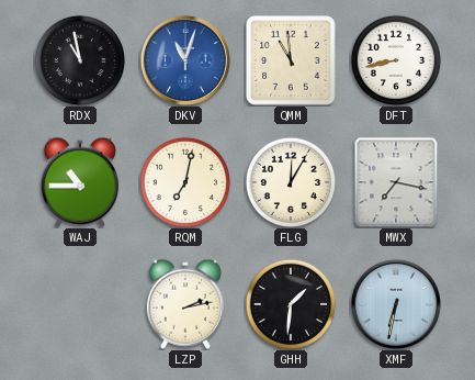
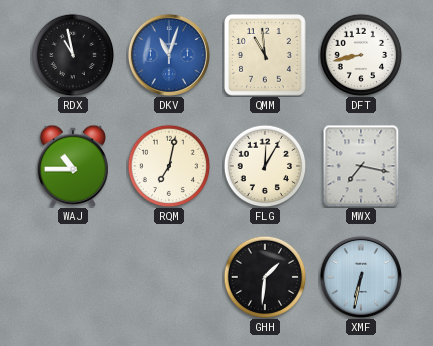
LZP: 2:13 -> none
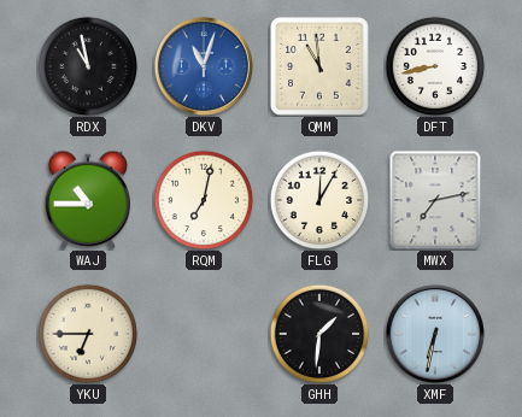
MWX: 7:17 -> 7:13
YKU: none -> 6:45
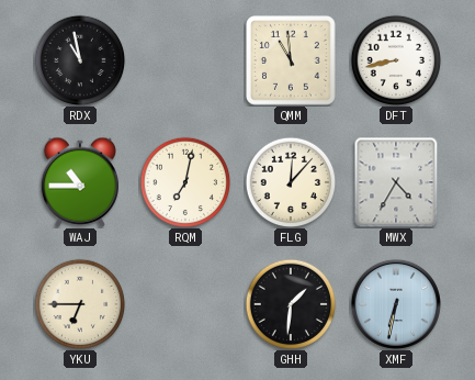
DKV: 11:03 -> none
FLG: 12:05 -> 12:07
MWX: 7:13 -> 4:35
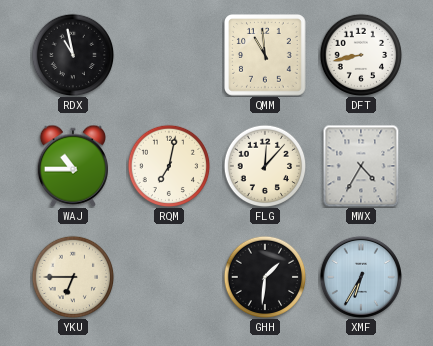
XMF: 6:32 -> 6:35
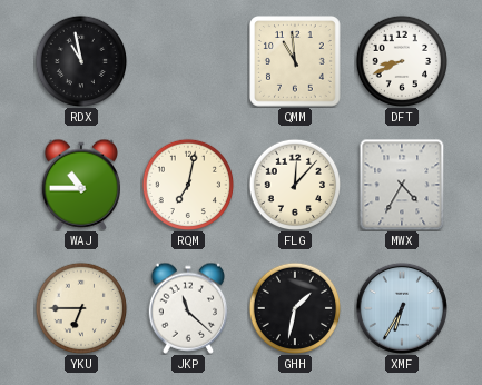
DFT: 8:43 -> 8:41
JKP: none -> 11:22
GHH: 1:31 -> 1:32
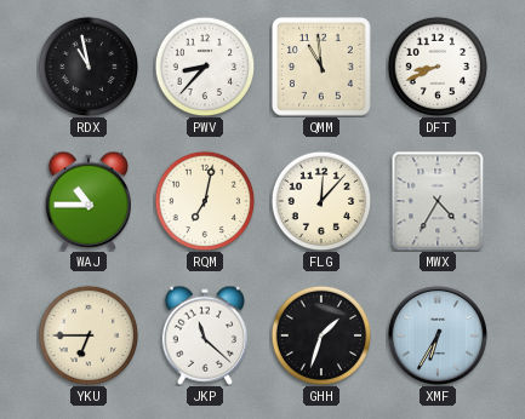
PWV: none -> 8:37
GHH: 1:32 -> 1:33
